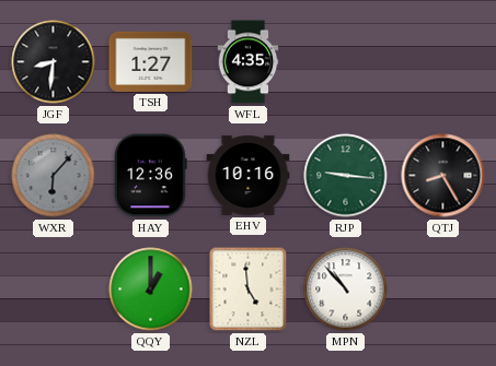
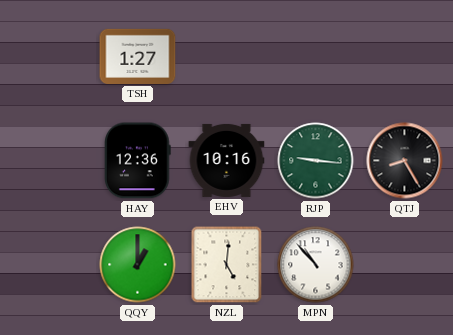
JGF: 8:31 -> none
WFL: 4:35 -> none
WXR: 6:07 -> none
NZL: 4:59 -> 5:01
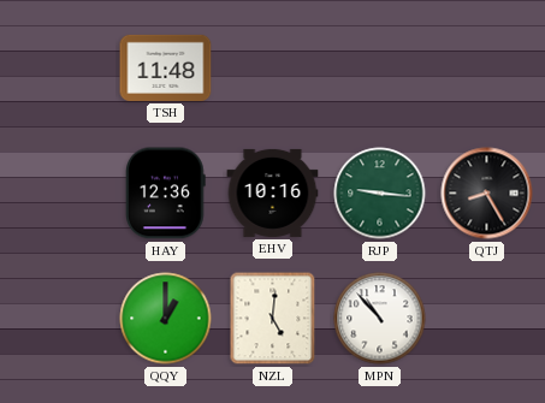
TSH: 1:27 -> 11:48
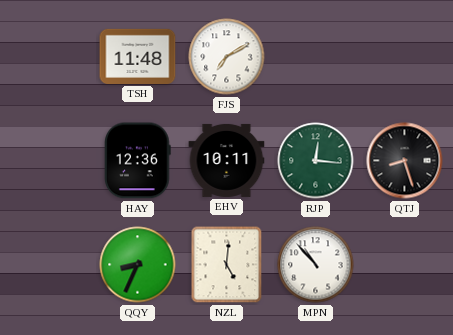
FJS: none -> 7:10
EHV: 10:16 -> 10:11
RJP: 9:16 -> 12:16
QTJ: 8:25 -> 8:27
QQY: 1:00 -> 8:34
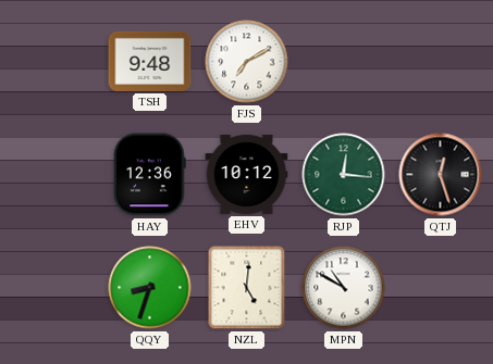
TSH: 11:48 -> 9:48
EHV: 10:11 -> 10:12
QTJ: 8:27 -> 12:27
QQY: 8:34 -> 8:33
MPN: 10:53 -> 10:50
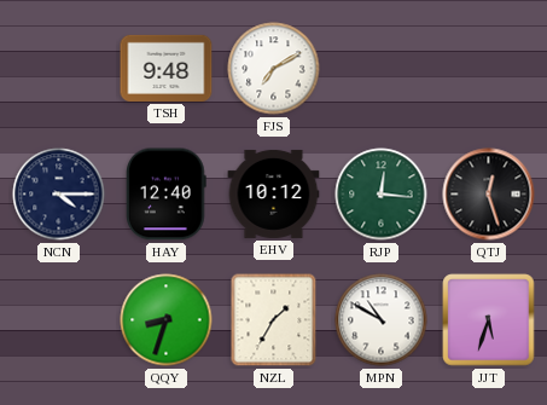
NCN: none -> 4:15
HAY: 12:36 -> 12:40
NZL: 5:01 -> 1:35
JJT: none -> 5:33
